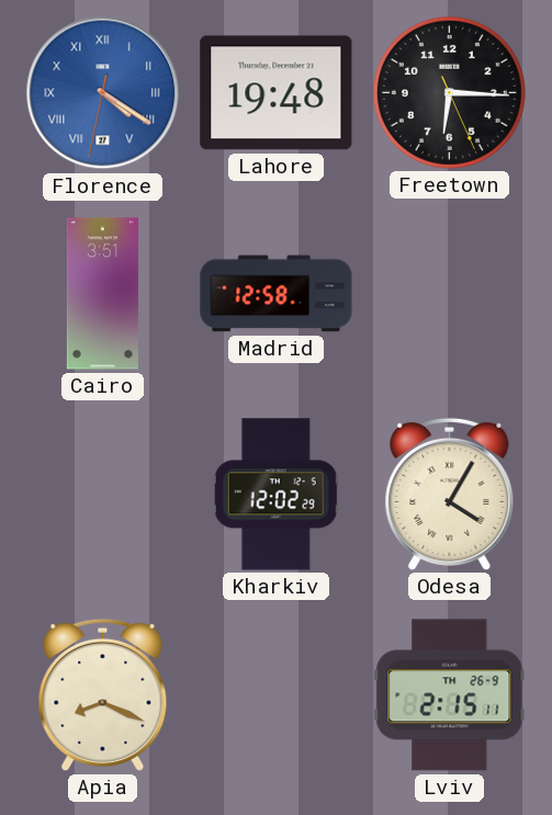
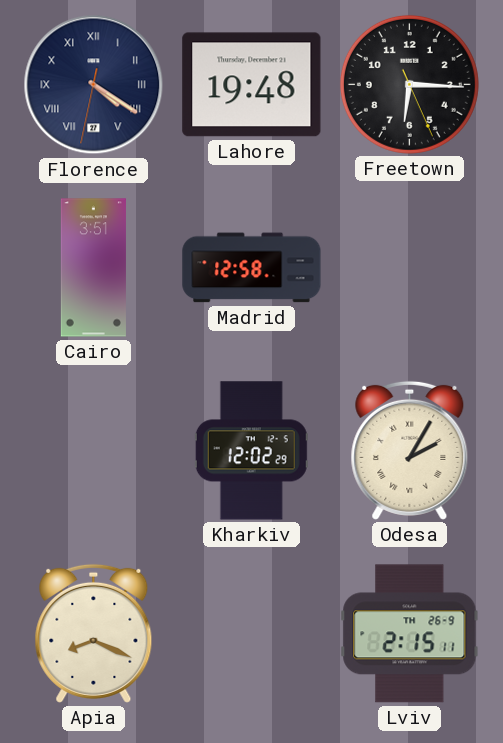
Florence dial: blue -> navy
Odesa: 4:05 -> 2:05
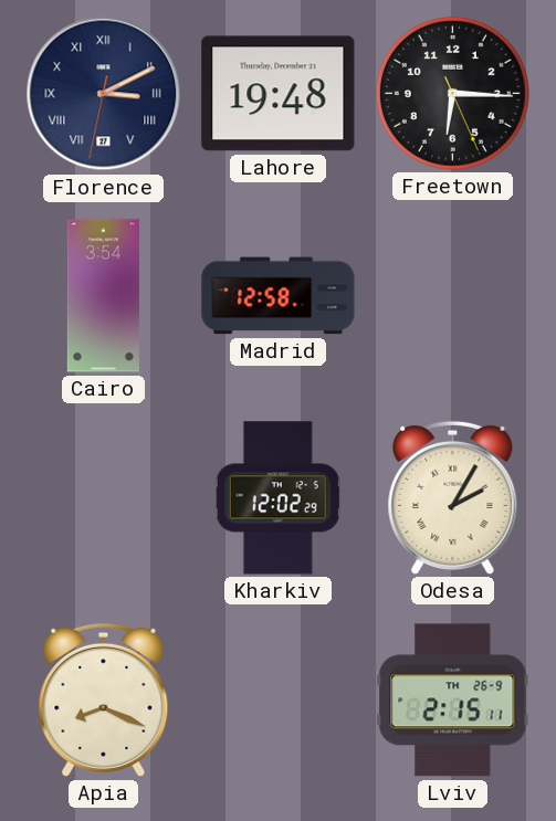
Florence: 4:20 -> 3:10
Cairo: 3:51 -> 3:54
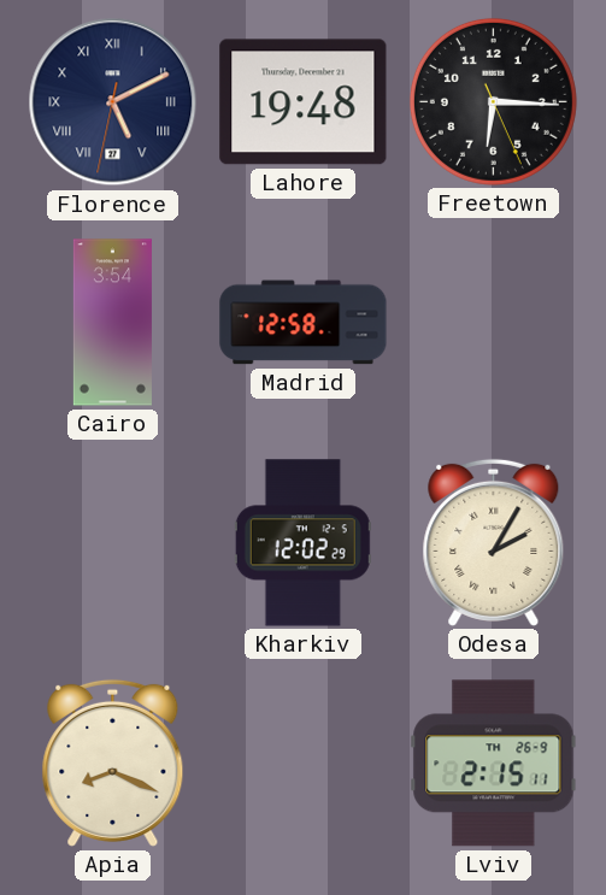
Florence: 3:10 -> 5:10
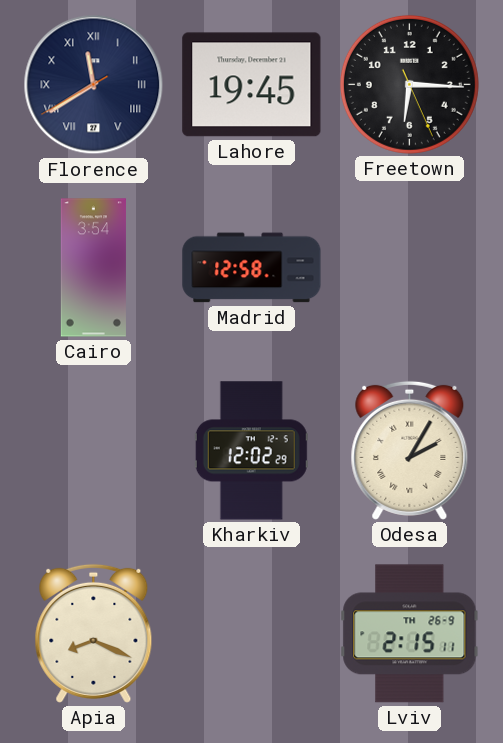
Florence: 5:10 -> 11:39
Lahore: 19:48 -> 19:45
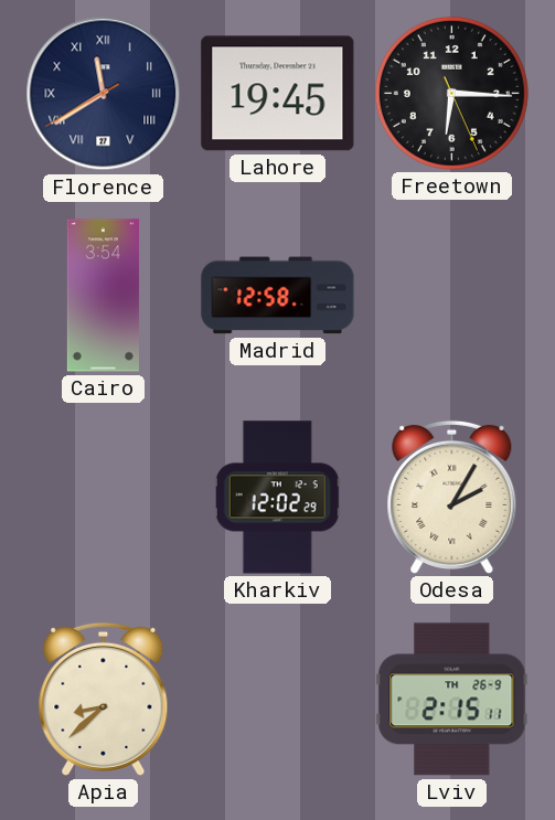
Apia: 8:19 -> 8:38
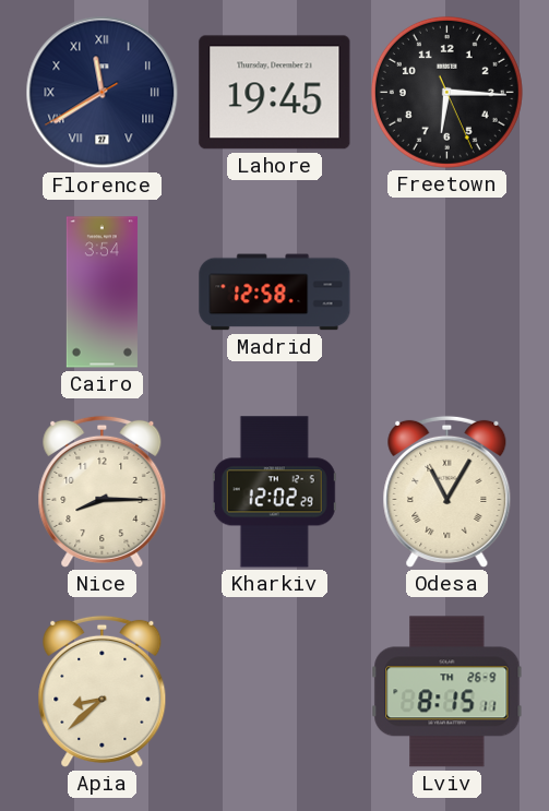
Nice: none -> 8:15
Odesa: 2:05 -> 11:05
Lviv: 2:15 -> 8:15
